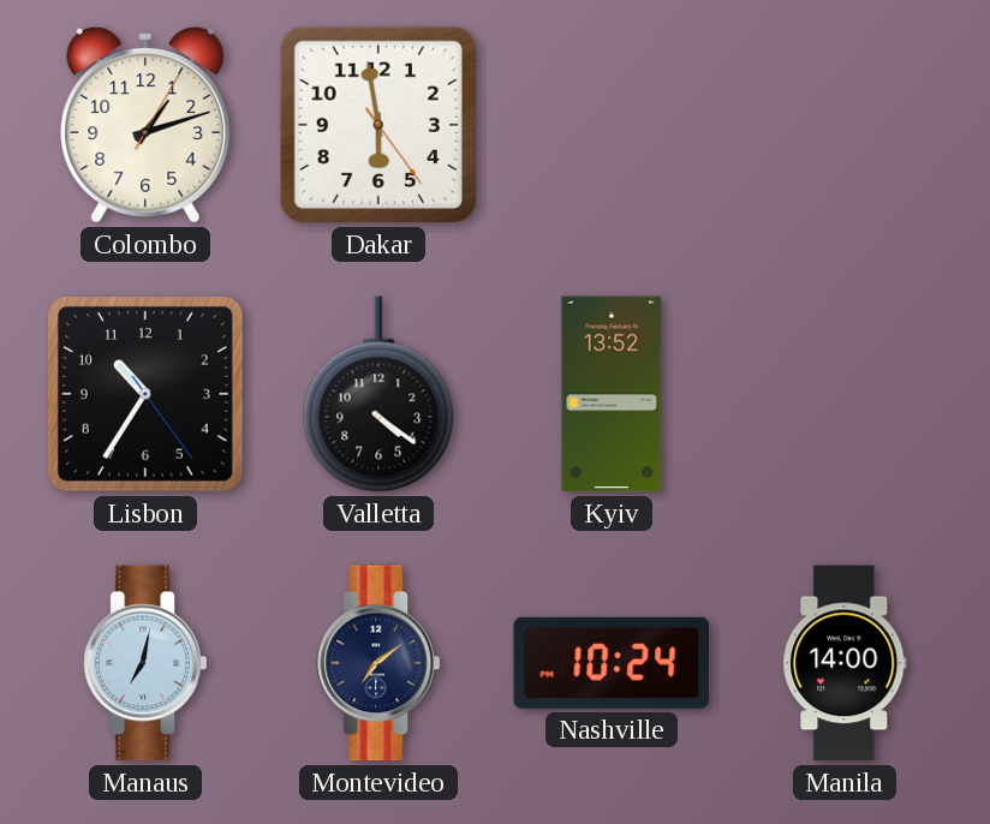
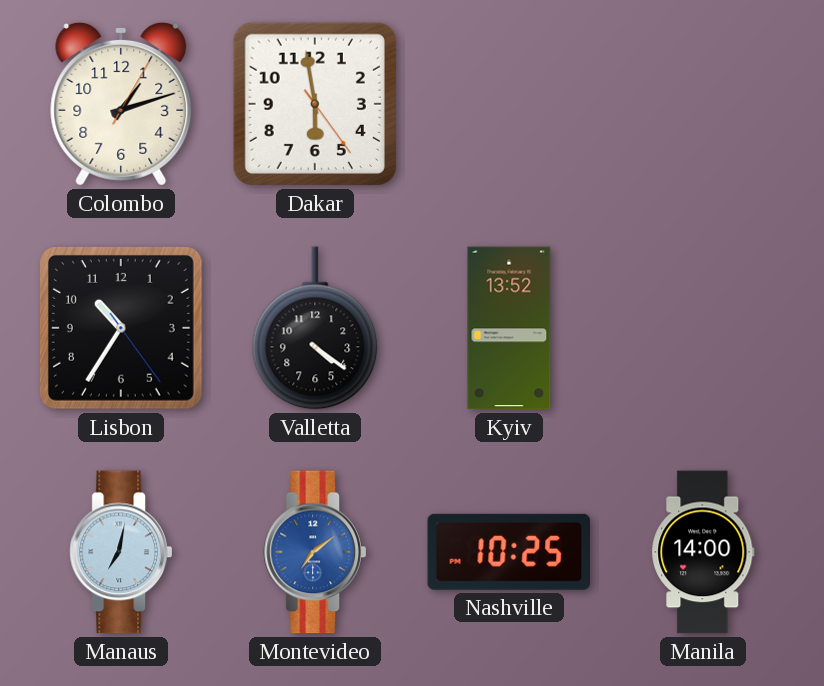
Montevideo dial: navy -> blue
Nashville: 10:24 -> 10:25
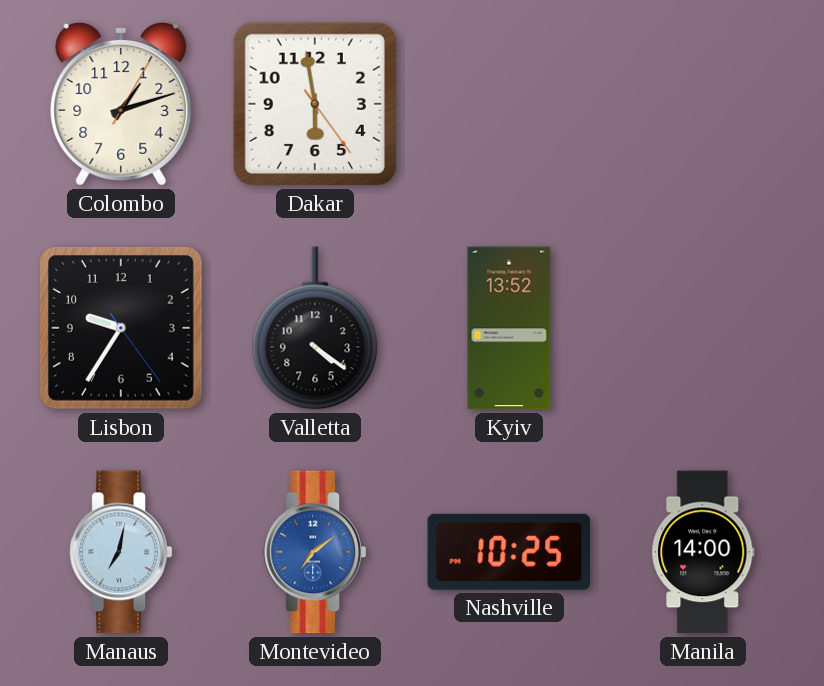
Lisbon: 10:35 -> 9:35
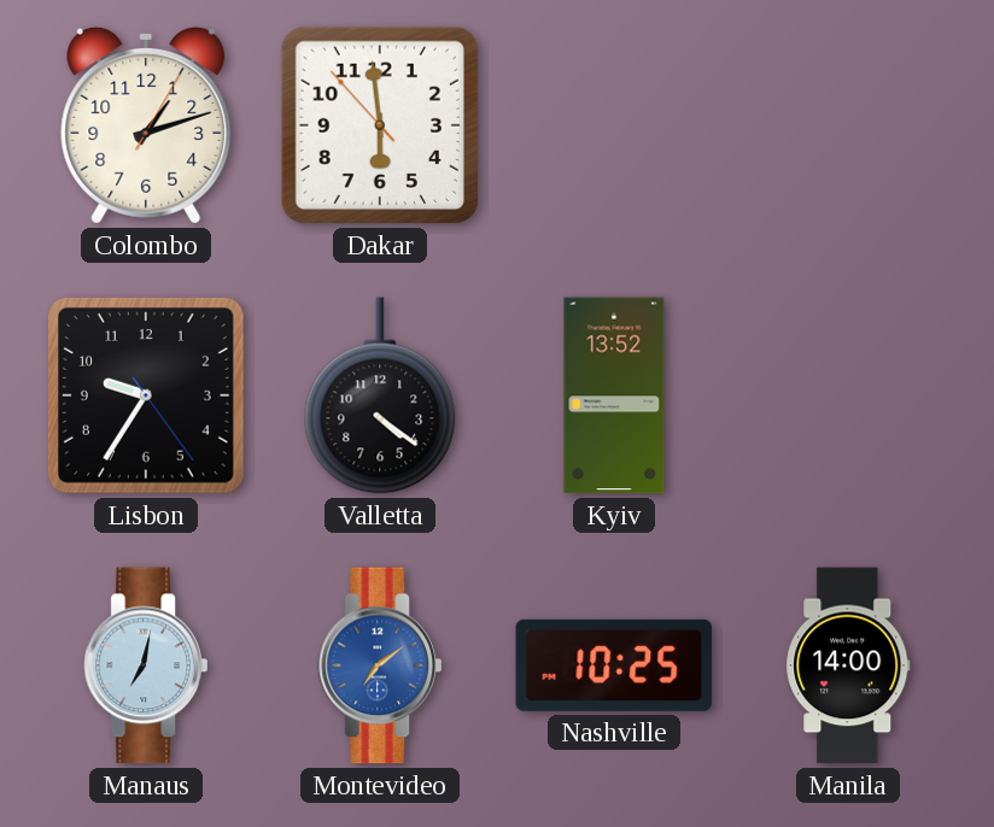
Dakar: 5:58:24 -> 5:58:53
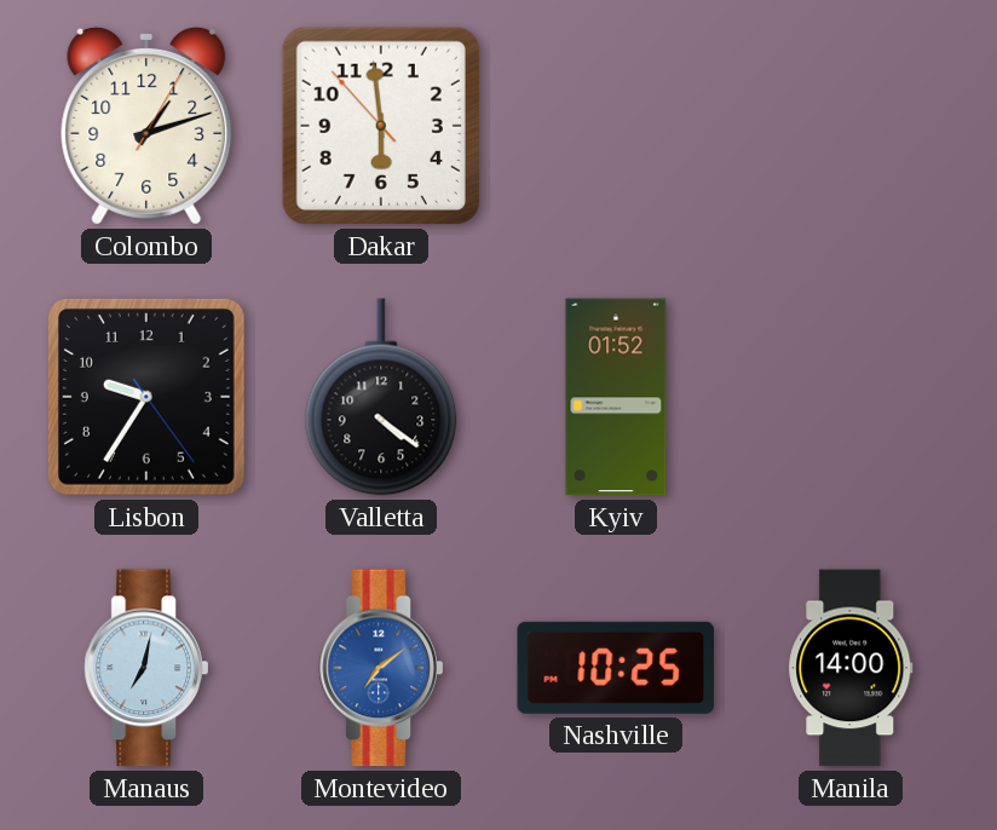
Kyiv: 13:52 -> 01:52
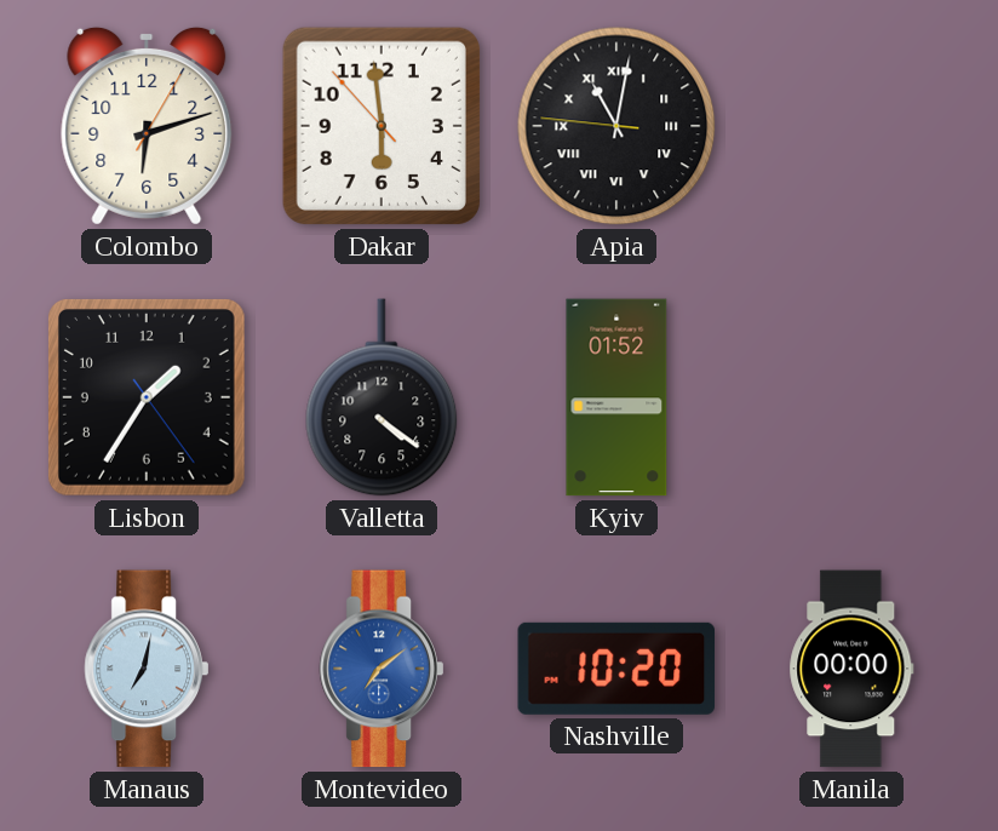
Colombo: 1:12 -> 6:12
Apia: none -> 11:01
Lisbon: 9:35 -> 1:35
Nashville: 10:25 -> 10:20
Manila: 14:00 -> 00:00
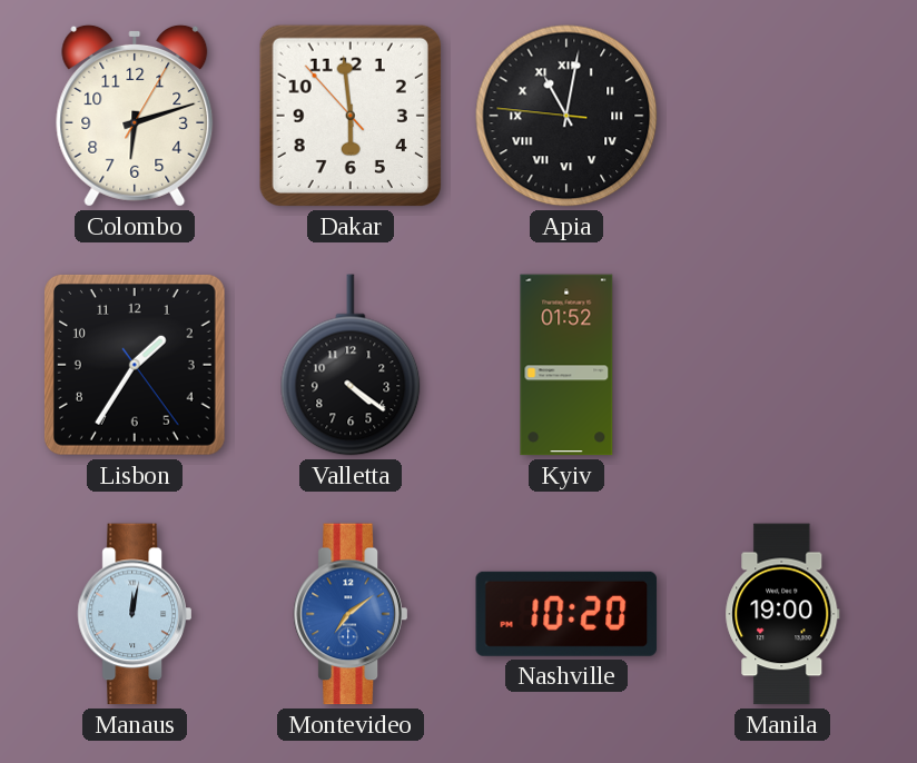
Manaus: 7:02 -> 12:02
Manila: 00:00 -> 19:00
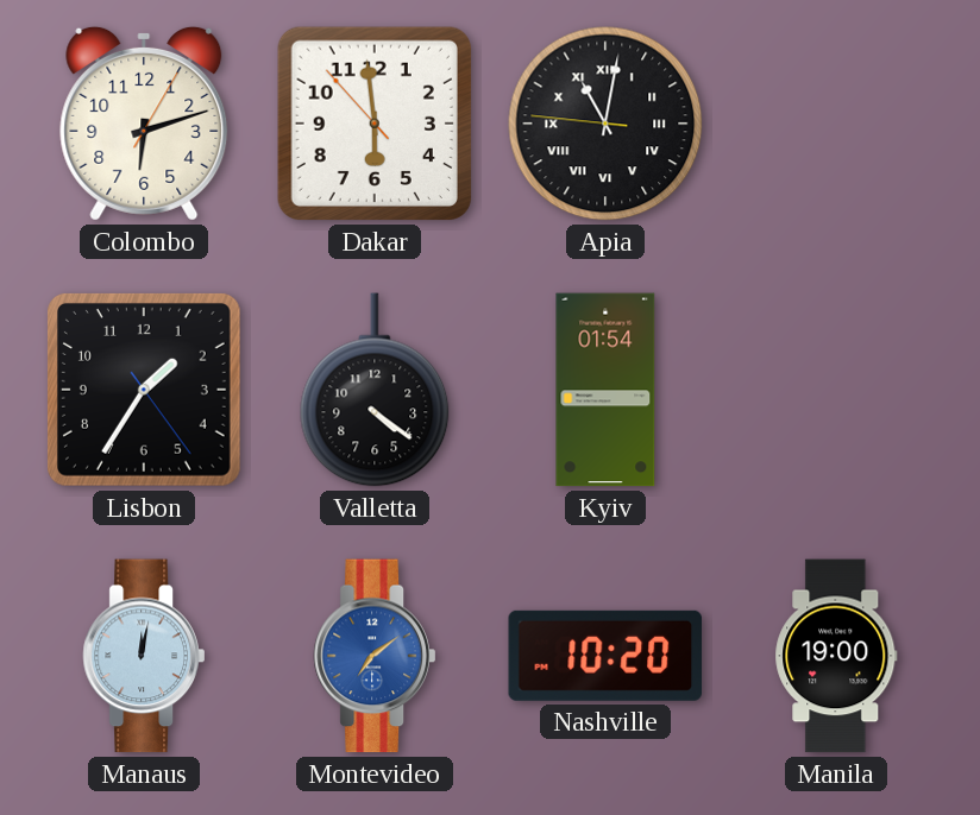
Kyiv: 01:52 -> 01:54
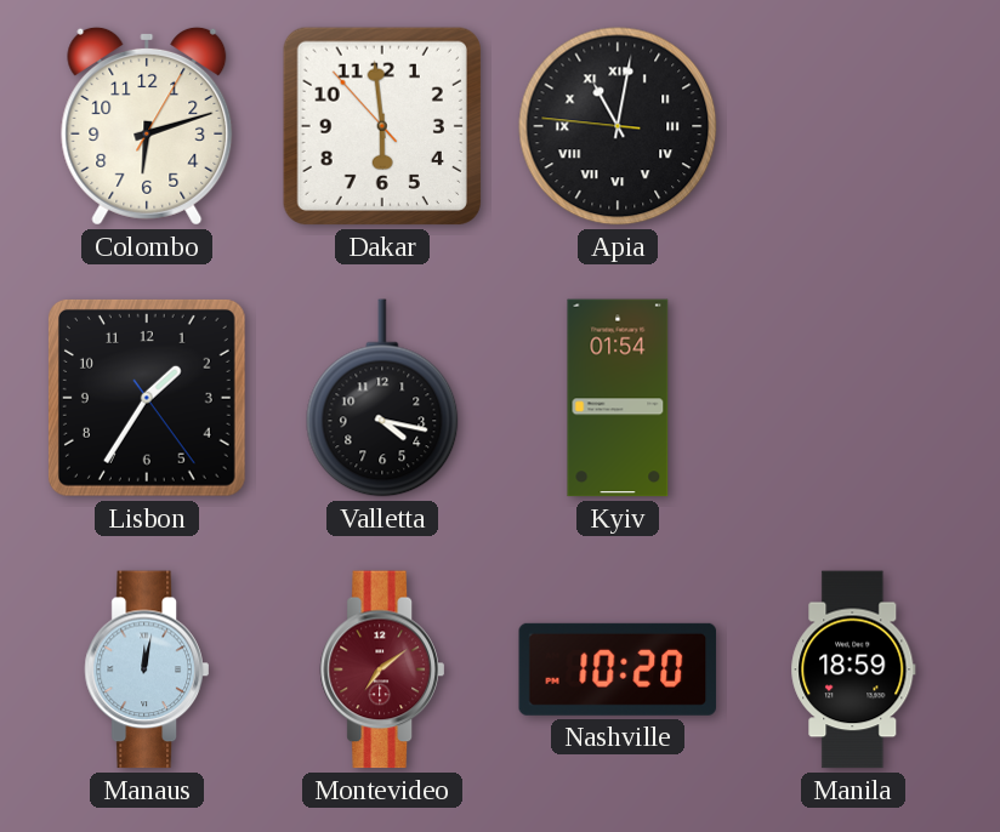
Valletta: 4:21 -> 4:17
Montevideo dial: blue -> burgundy
Manila: 19:00 -> 18:59
